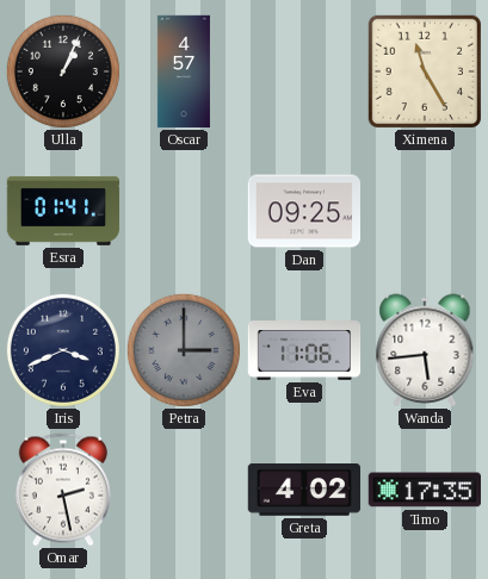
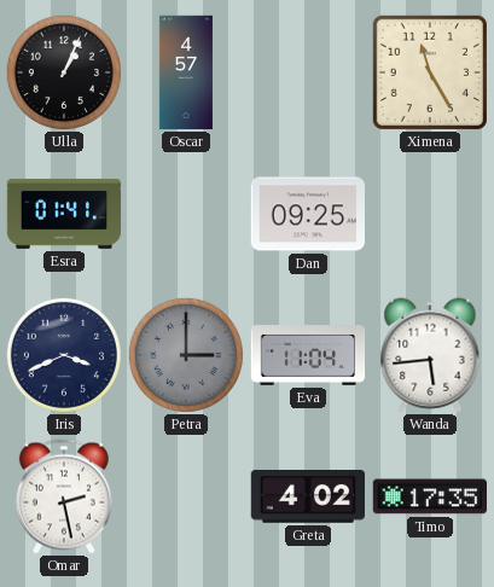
Eva: 11:06 -> 11:04
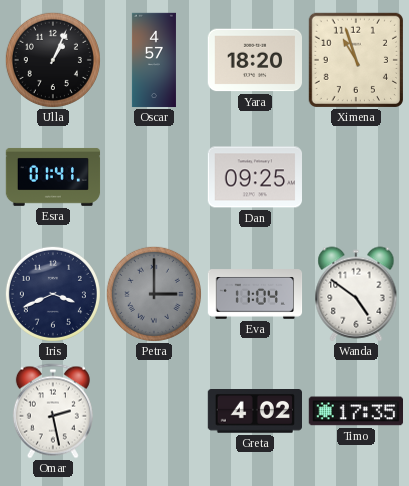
Yara: none -> 18:20
Ximena: 11:25 -> 10:57
Wanda: 5:44 -> 4:51
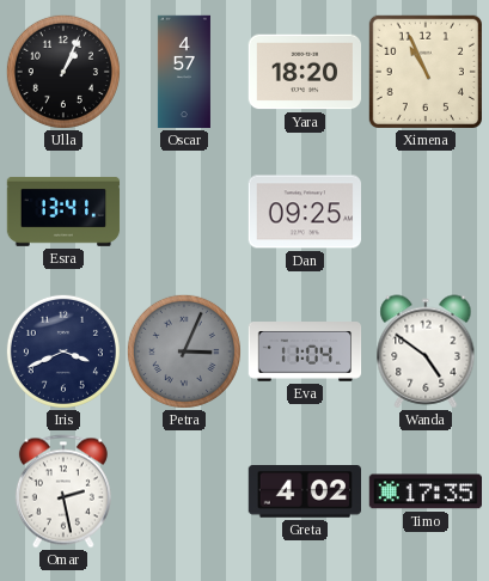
Ximena: 10:57 -> 10:56
Esra: 01:41 -> 13:41
Petra: 3:00 -> 3:04
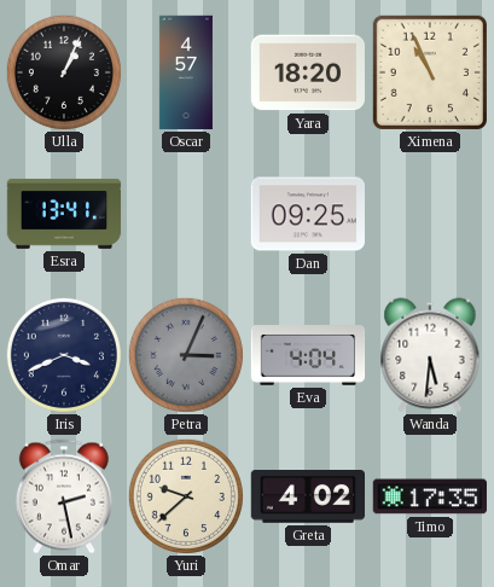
Eva: 11:04 -> 4:04
Wanda: 4:51 -> 5:31
Yuri: none -> 9:38
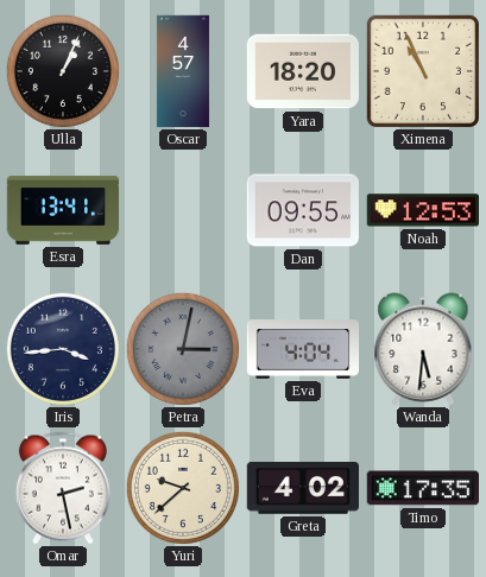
Dan: 09:25 -> 09:55
Noah: none -> 12:53
Iris: 3:41 -> 3:44
Petra: 3:04 -> 3:02
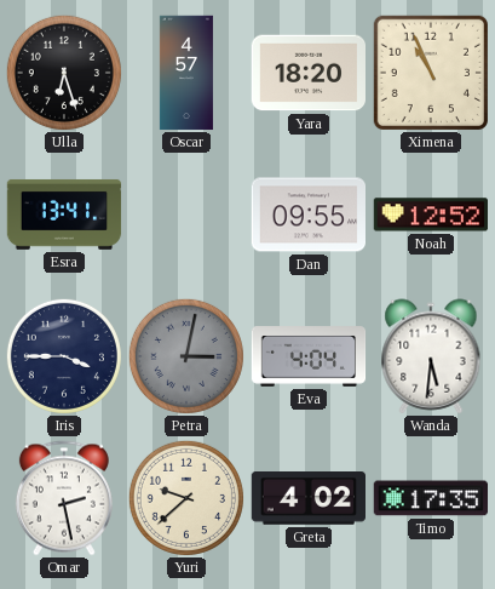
Ulla: 1:04 -> 6:27
Noah: 12:53 -> 12:52
Iris: 3:44 -> 3:45
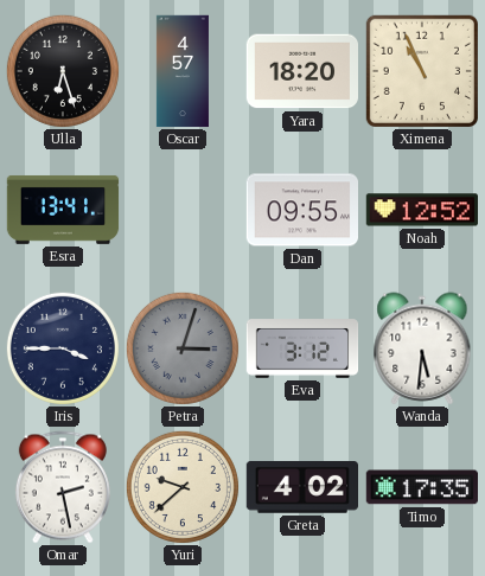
Petra: 3:02 -> 3:03
Eva: 4:04 -> 3:12
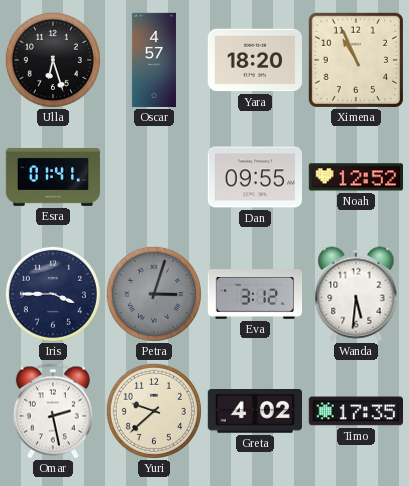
Esra: 13:41 -> 01:41
